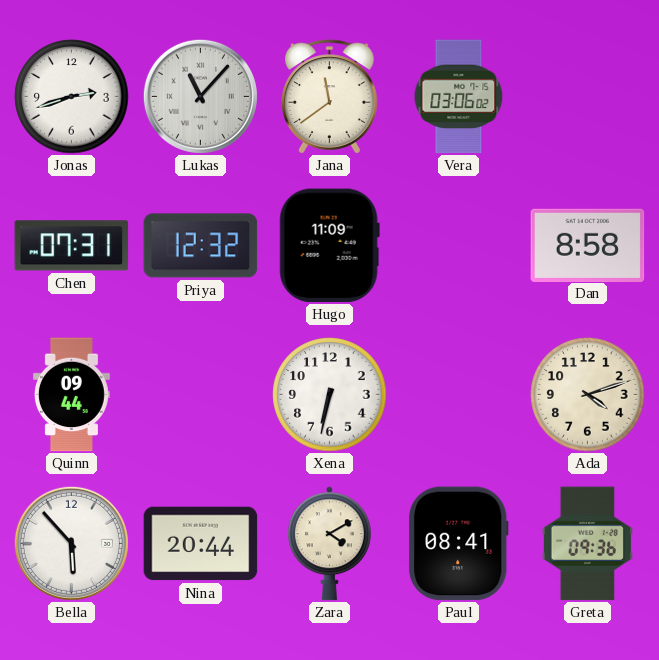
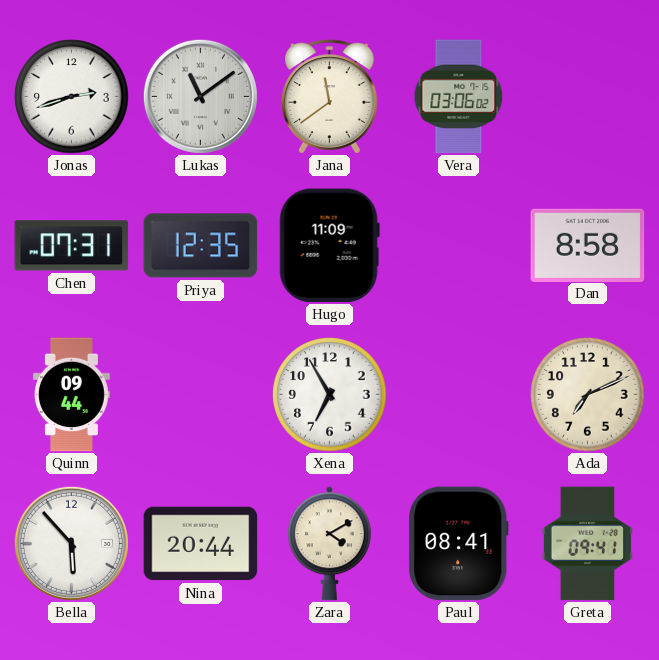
Lukas: 11:07 -> 11:09
Priya: 12:32 -> 12:35
Xena: 6:32 -> 6:55
Ada: 4:12 -> 7:11
Greta: 09:36 -> 09:41
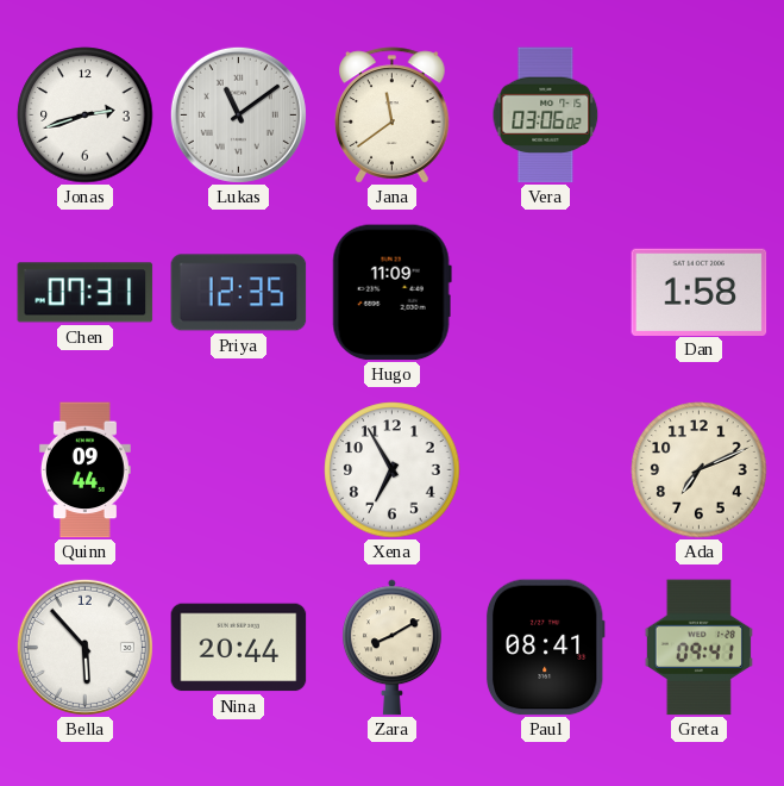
Dan: 8:58 -> 1:58
Zara: 4:10 -> 8:10
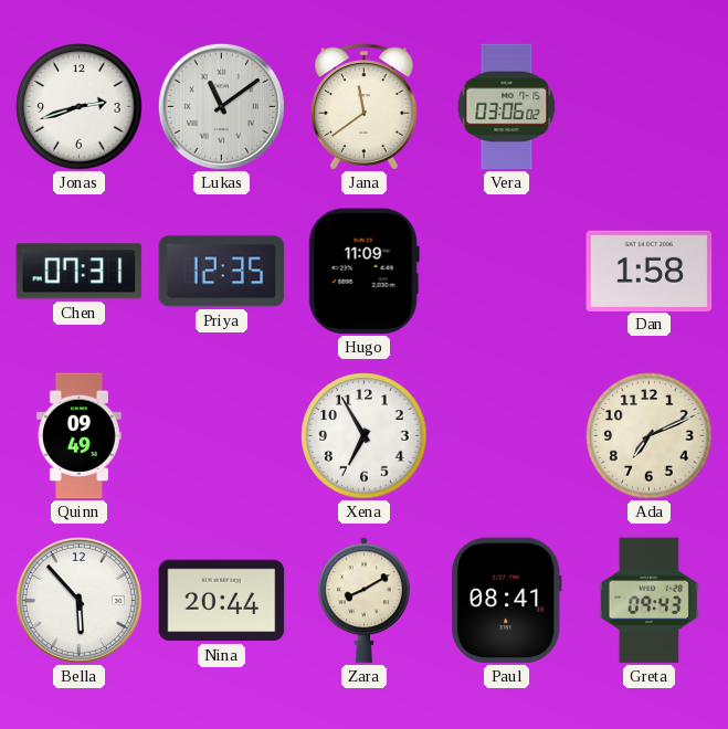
Quinn: 09:44 -> 09:49
Greta: 09:41 -> 09:43
